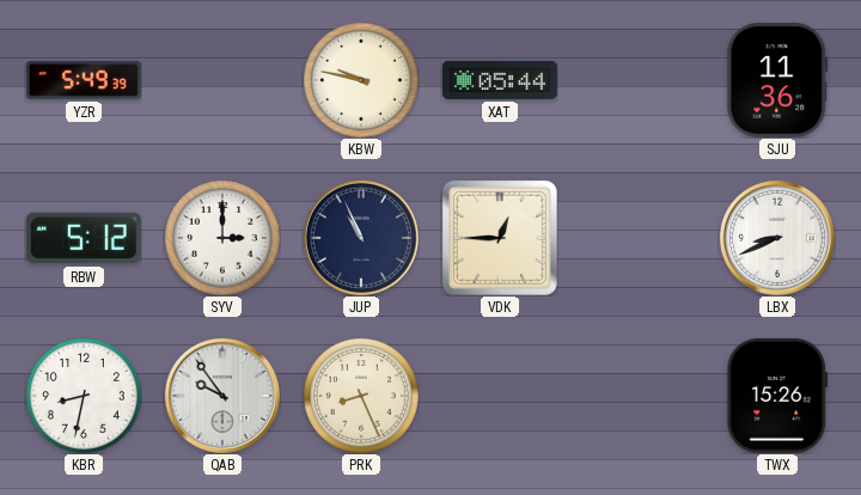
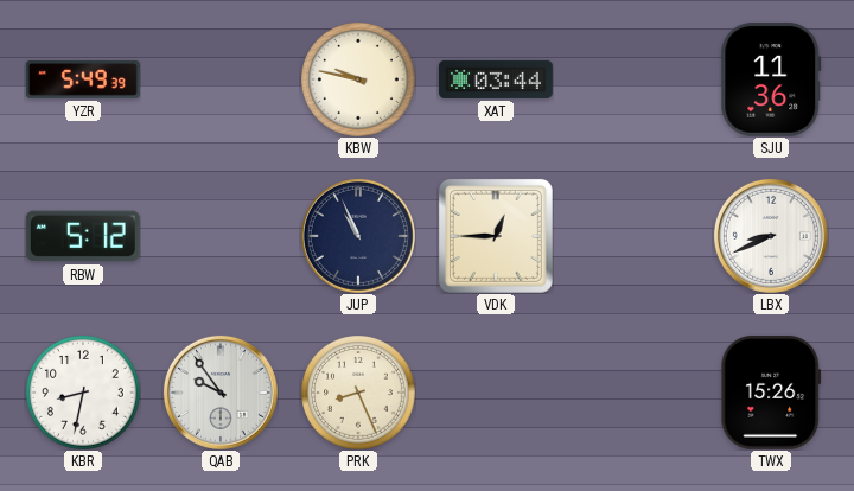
XAT: 05:44 -> 03:44
SYV: 3:00 -> none
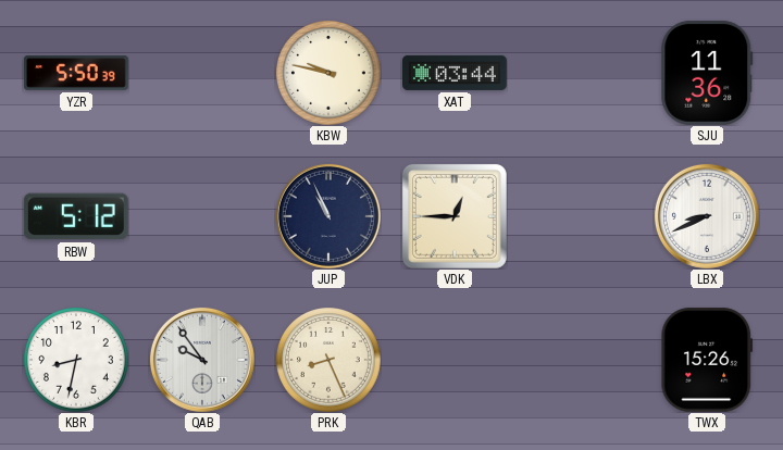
YZR: 5:49 -> 5:50
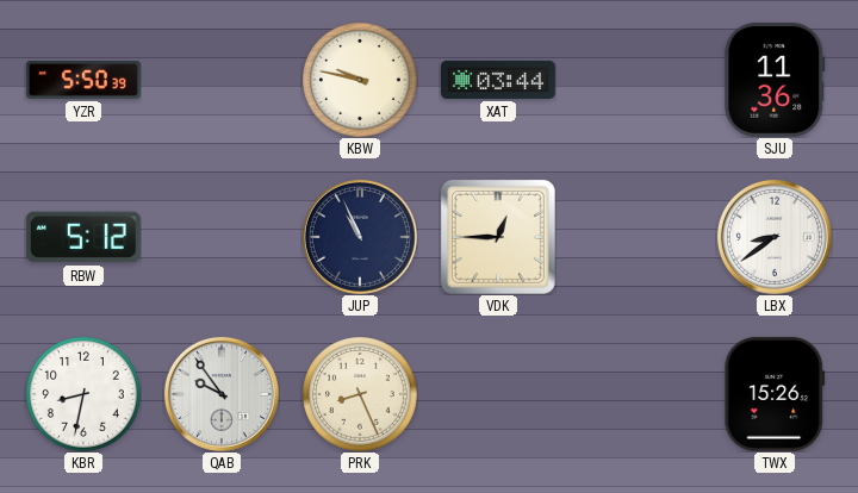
LBX: 8:41 -> 8:39
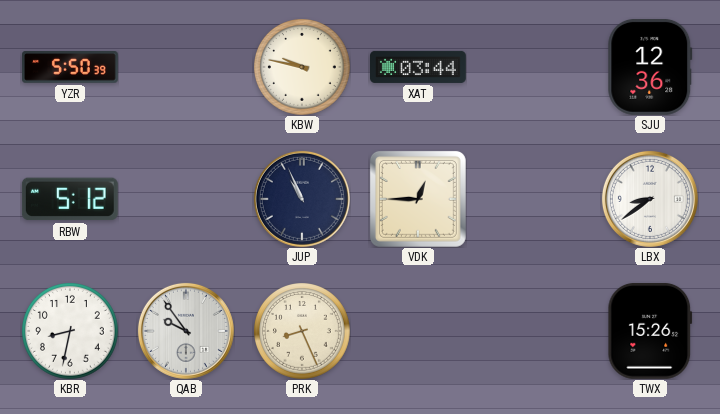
SJU: 11:36 -> 12:36
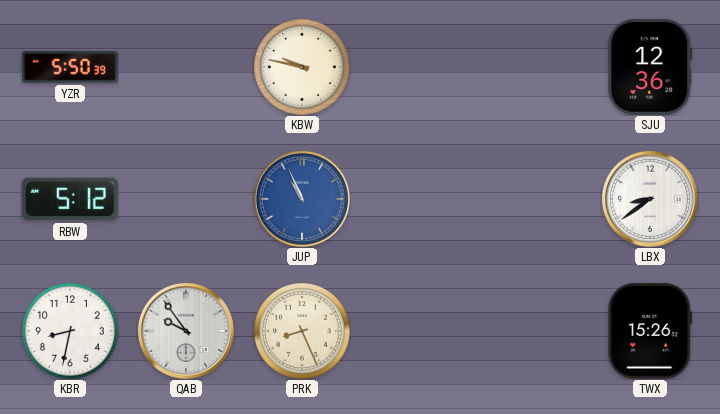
XAT: 03:44 -> none
JUP dial: navy -> blue
VDK: 12:45 -> none
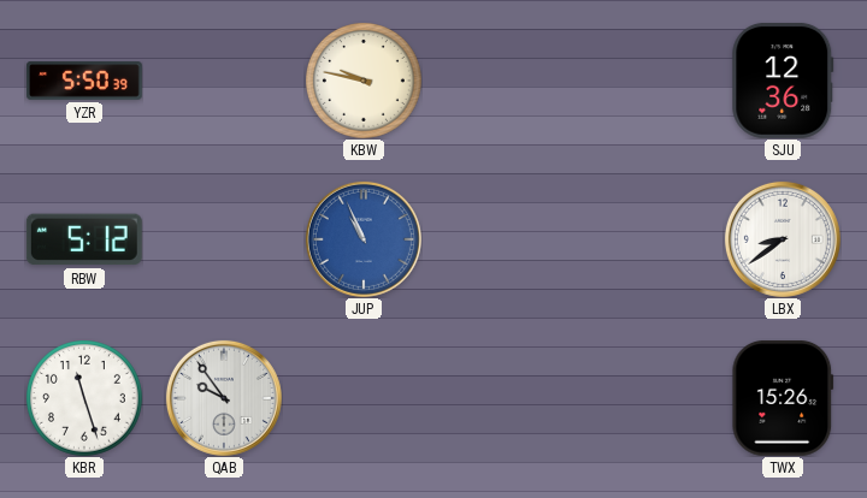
KBR: 8:32 -> 11:27
PRK: 8:26 -> none
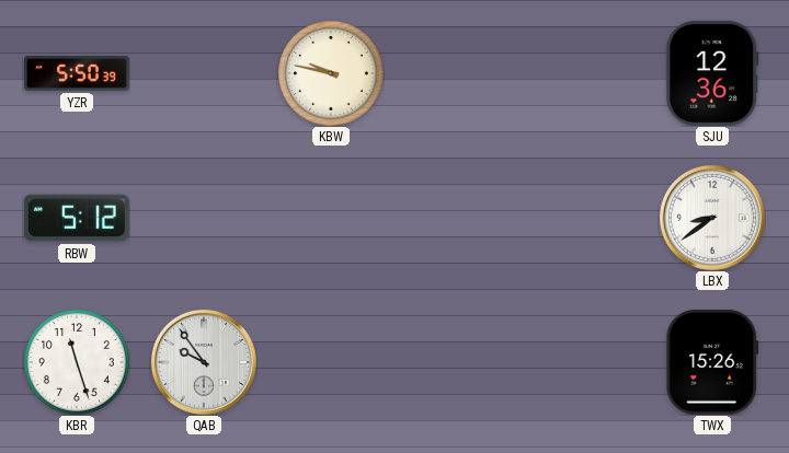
JUP: 10:56 -> none
